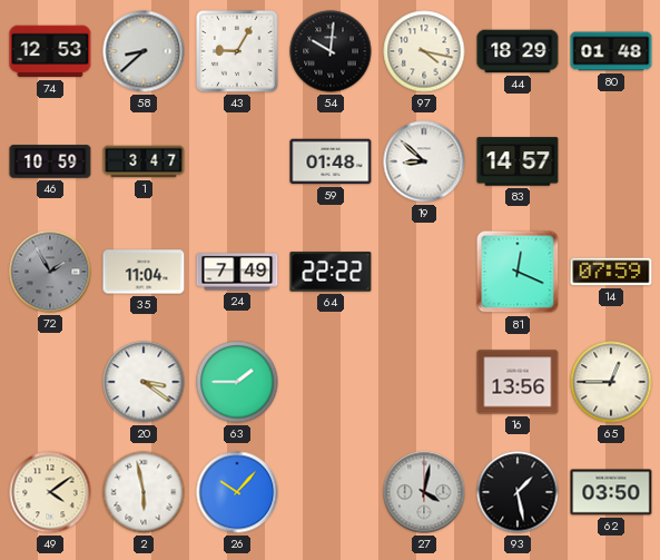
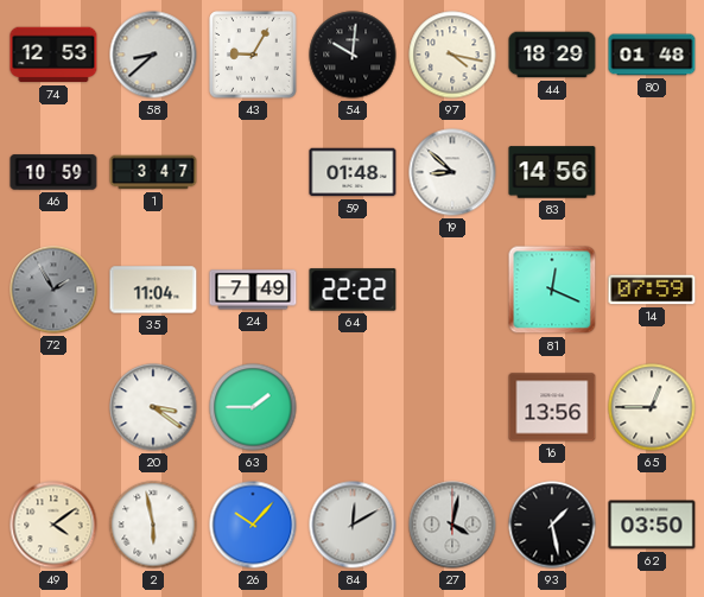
83: 14:57 -> 14:56
84: none -> 12:10
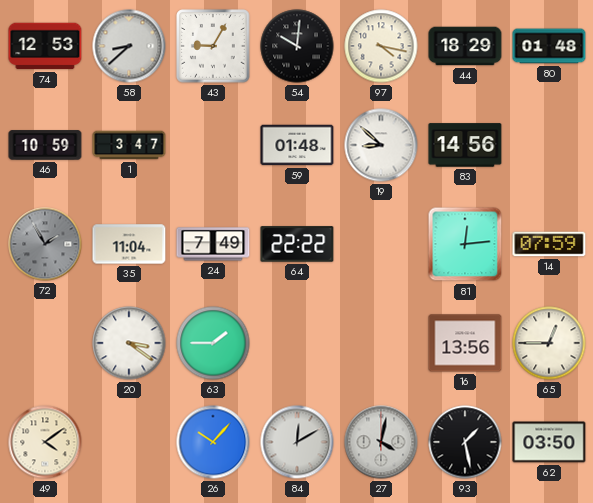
81: 12:19 -> 12:14
2: 5:58 -> none
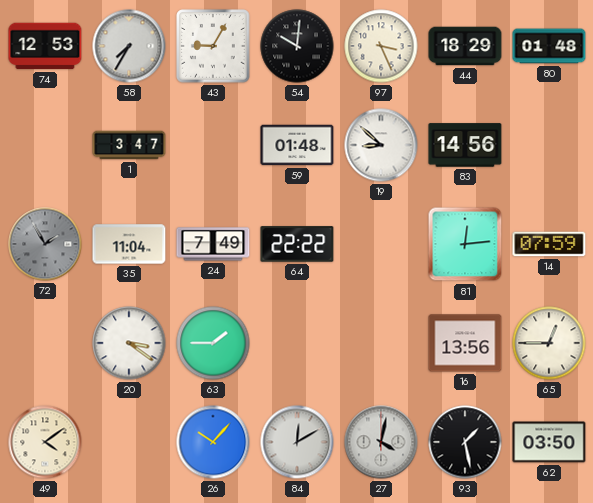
58: 8:38 -> 7:35
97: 4:17 -> 3:26
46: 10:59 -> none
